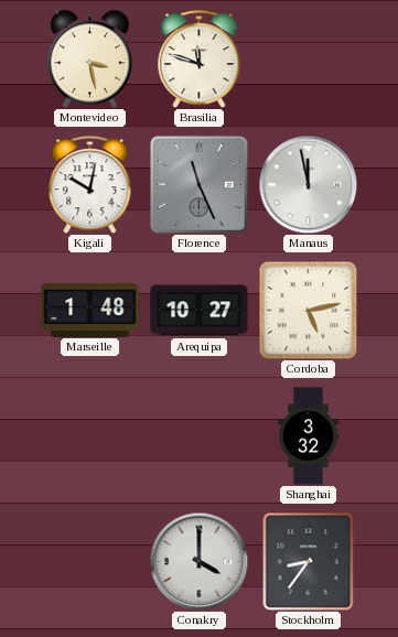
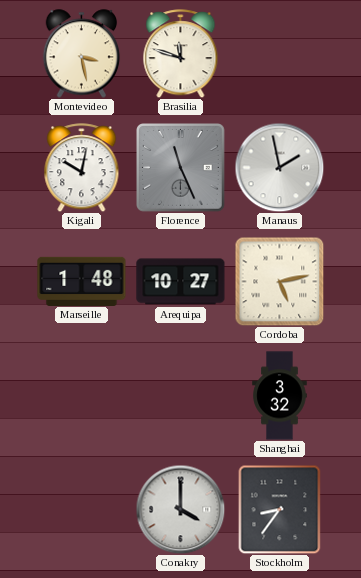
Manaus: 11:58 -> 1:58
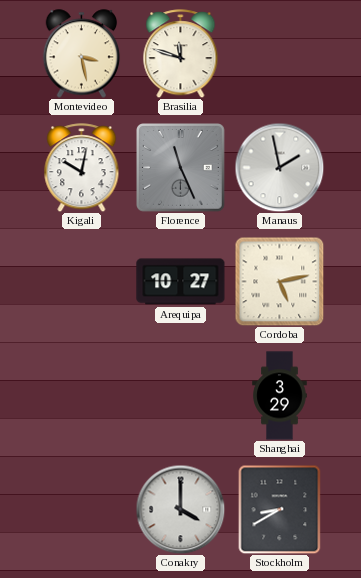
Marseille: 1:48 -> none
Shanghai: 3:32 -> 3:29
Stockholm: 8:36 -> 8:40
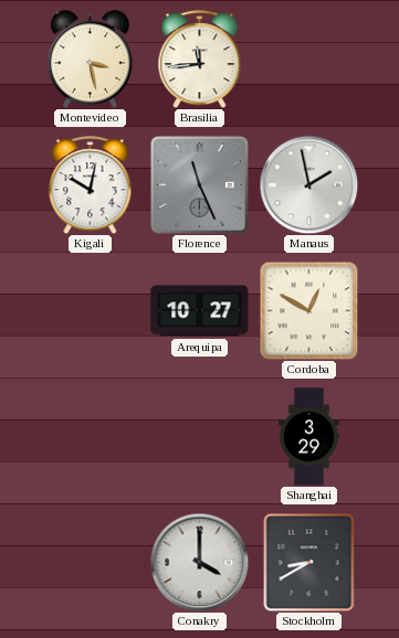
Brasilia: 11:48 -> 11:44
Cordoba: 5:13 -> 12:50
